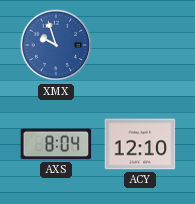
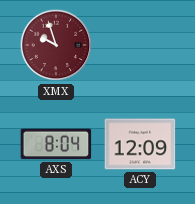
XMX dial: blue -> burgundy
ACY: 12:10 -> 12:09
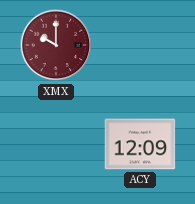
XMX: 9:57 -> 10:00
AXS: 8:04 -> none
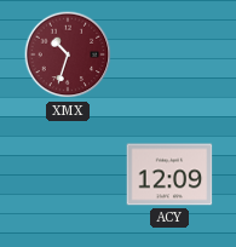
XMX: 10:00 -> 10:33
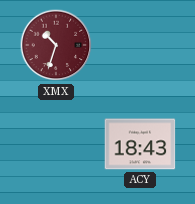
ACY: 12:09 -> 18:43
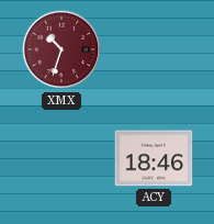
ACY: 18:43 -> 18:46
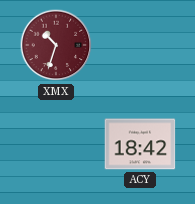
ACY: 18:46 -> 18:42
